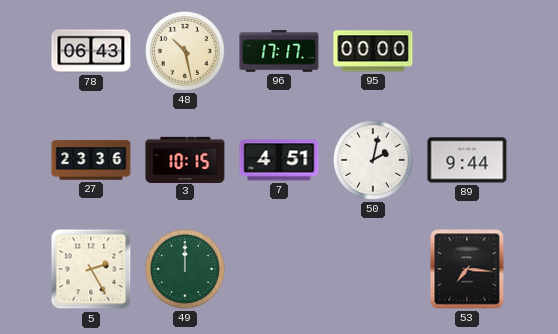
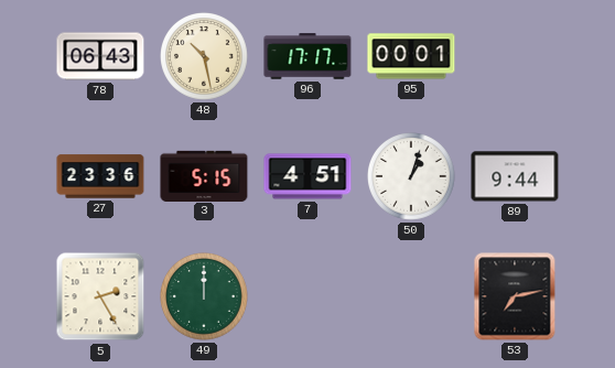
95: 00:00 -> 00:01
3: 10:15 -> 5:15
50: 2:02 -> 1:03
53: 7:16 -> 7:13
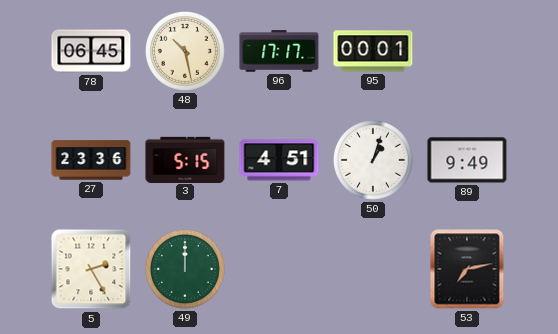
78: 06:43 -> 06:45
89: 9:44 -> 9:49
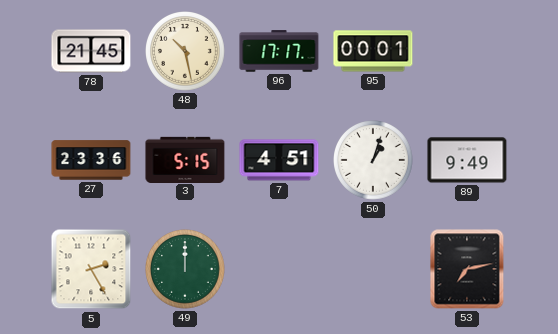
78: 06:45 -> 21:45
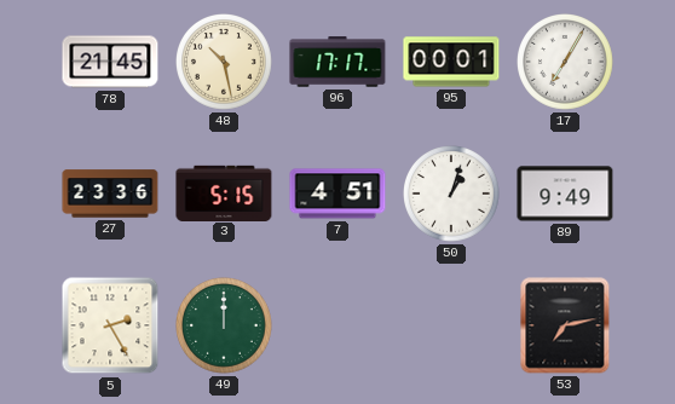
17: none -> 7:05
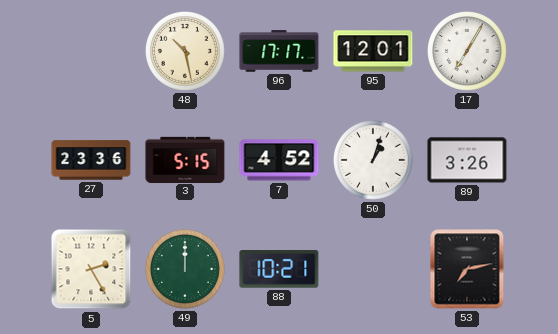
78: 21:45 -> none
95: 00:01 -> 12:01
7: 4:51 -> 4:52
89: 9:49 -> 3:26
88: none -> 10:21
